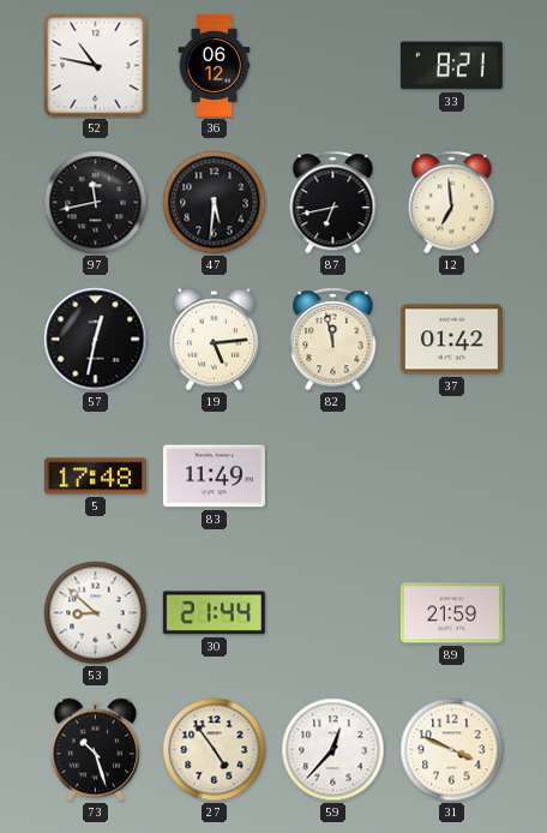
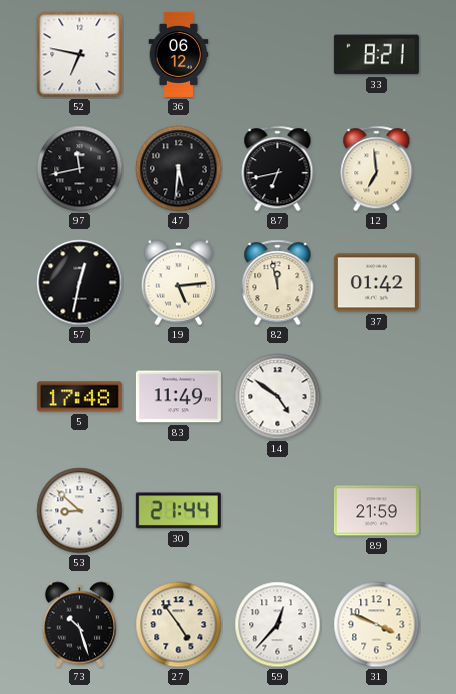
52: 10:47 -> 6:47
14: none -> 4:51
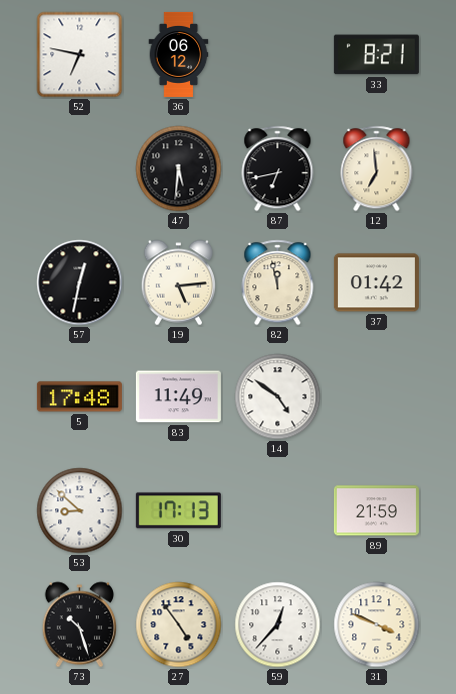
97: 11:43 -> none
30: 21:44 -> 17:13
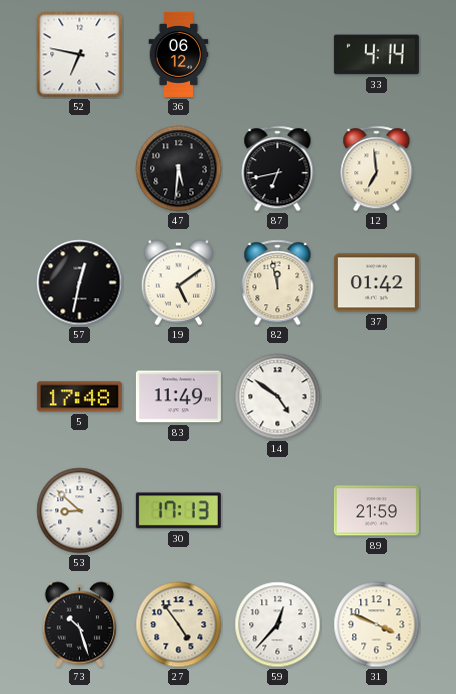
33: 8:21 -> 4:14
19: 5:14 -> 5:09
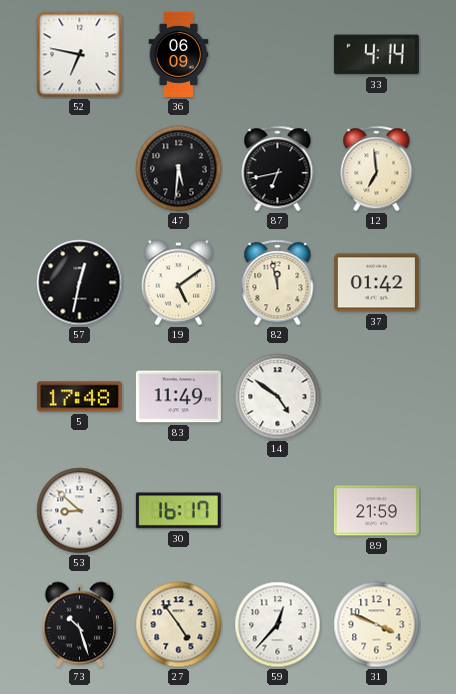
36: 06:12 -> 06:09
30: 17:13 -> 16:17
